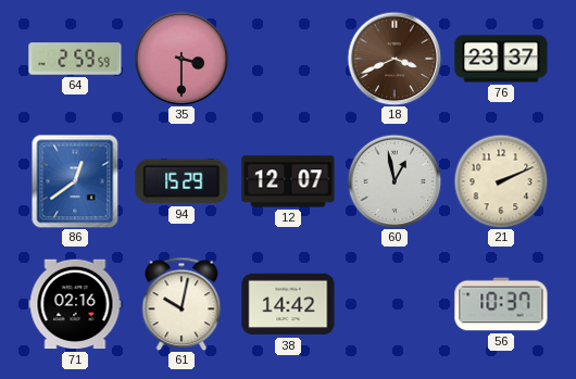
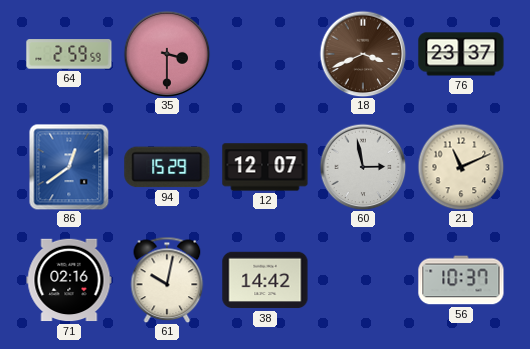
60: 12:58 -> 2:58
21: 2:11 -> 11:11
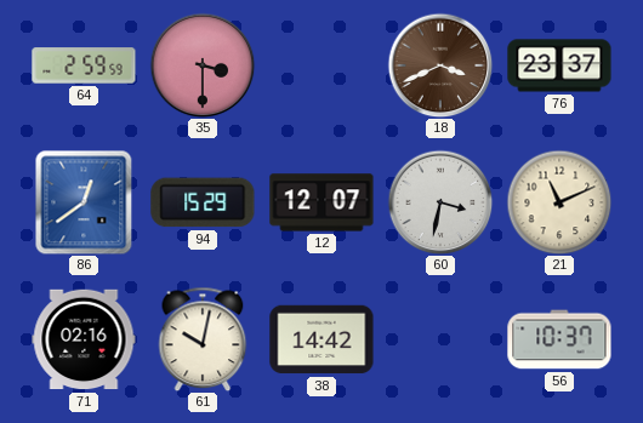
60: 2:58 -> 3:32
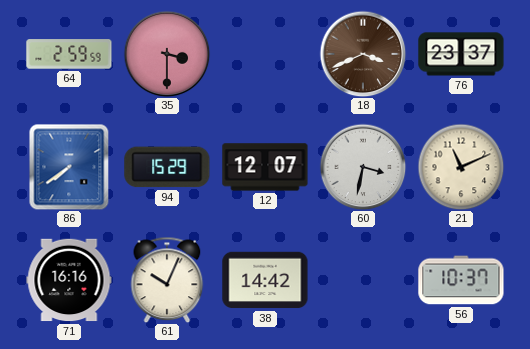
86: 12:39 -> 7:39
71: 02:16 -> 16:16
61: 10:02 -> 10:04
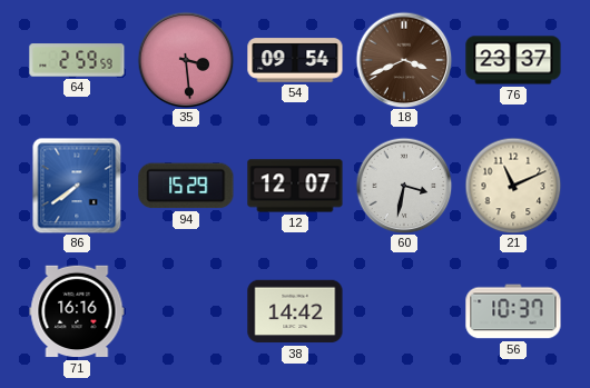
35: 3:30 -> 3:29
54: none -> 09:54
61: 10:04 -> none
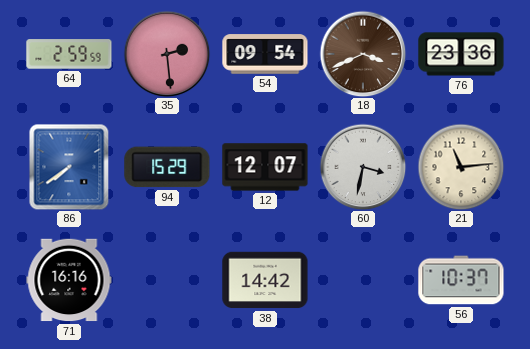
35: 3:29 -> 2:29
76: 23:37 -> 23:36
21: 11:11 -> 11:14
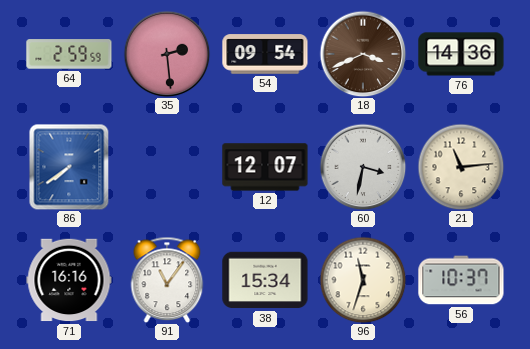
76: 23:36 -> 14:36
94: 15:29 -> none
91: none -> 11:06
38: 14:42 -> 15:34
96: none -> 11:33
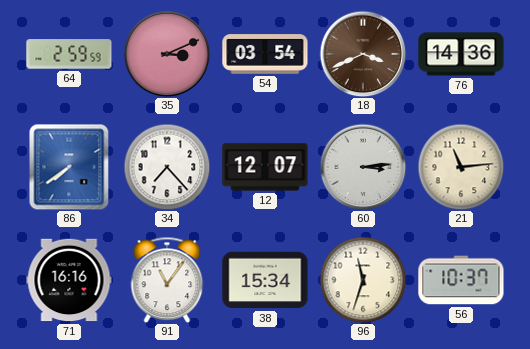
35: 2:29 -> 3:11
54: 09:54 -> 03:54
34: none -> 7:23
60: 3:32 -> 3:14
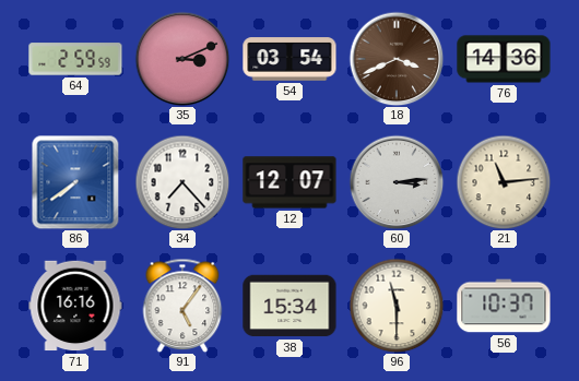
91: 11:06 -> 5:06
96: 11:33 -> 11:30
